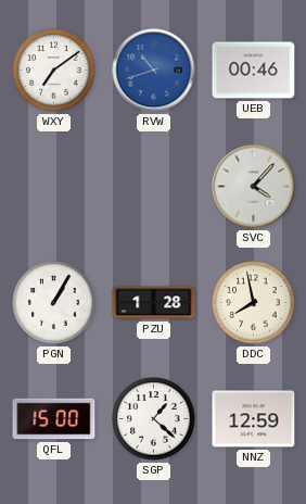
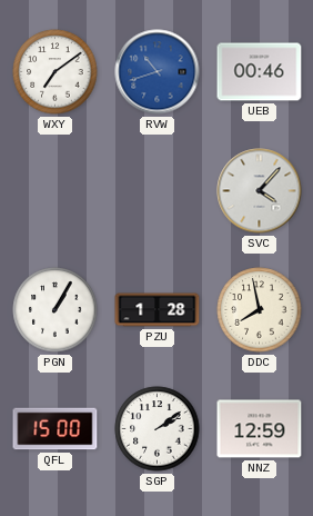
SGP: 1:22 -> 2:09
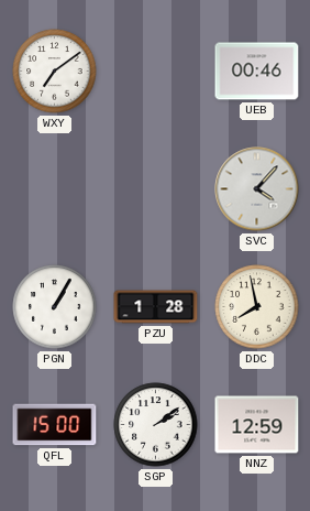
RVW: 10:42 -> none
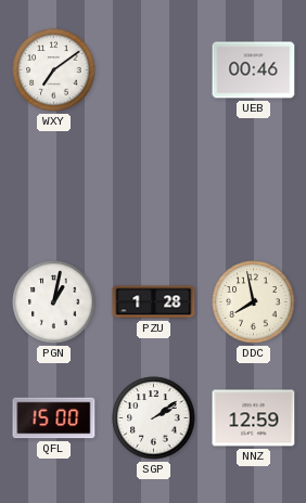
SVC: 4:07 -> none
PGN: 1:05 -> 1:02
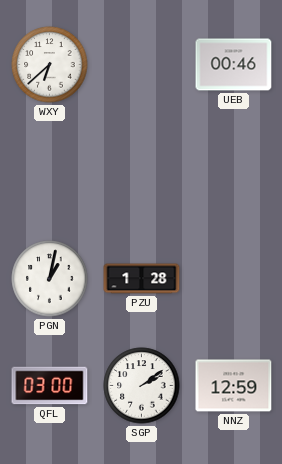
WXY: 7:09 -> 6:38
DDC: 7:58 -> none
QFL: 15:00 -> 03:00
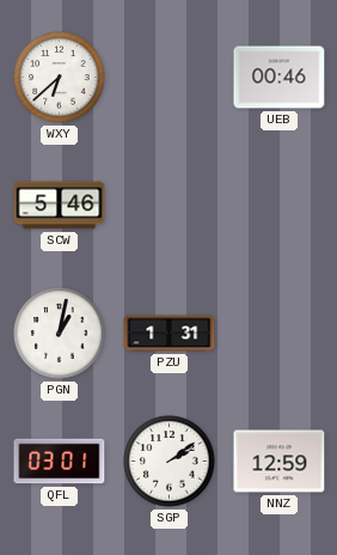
SCW: none -> 5:46
PZU: 1:28 -> 1:31
QFL: 03:00 -> 03:01
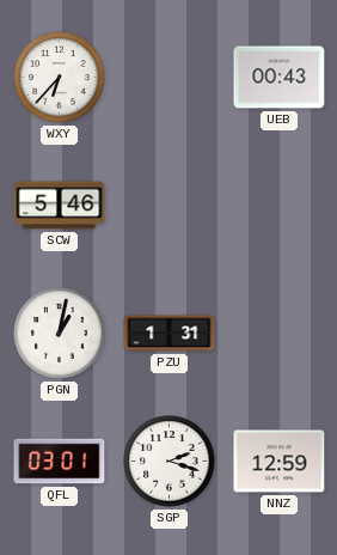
WXY: 6:38 -> 6:37
UEB: 00:46 -> 00:43
SGP: 2:09 -> 2:18
